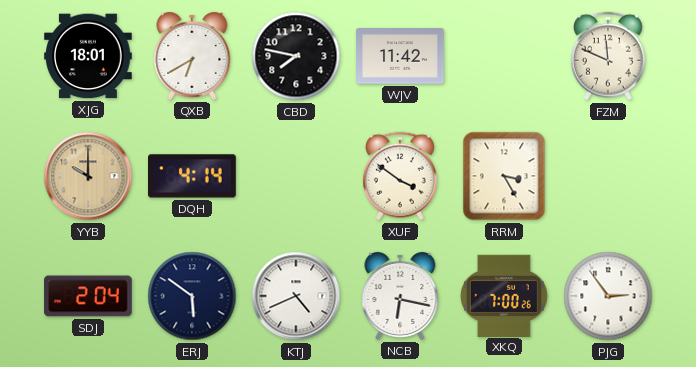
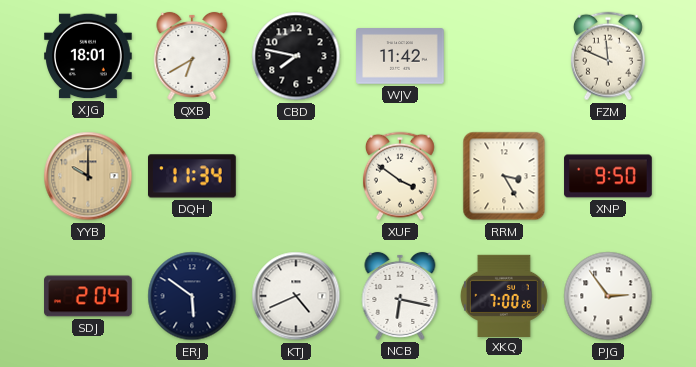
DQH: 4:14 -> 11:34
XNP: none -> 9:50
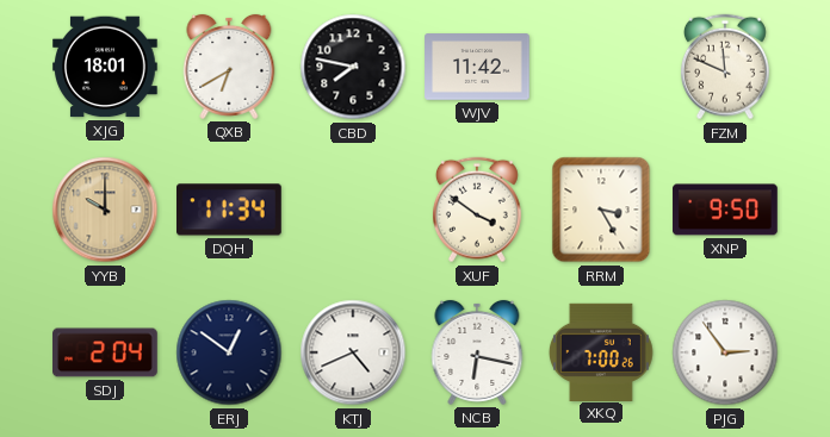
ERJ: 5:51 -> 12:51
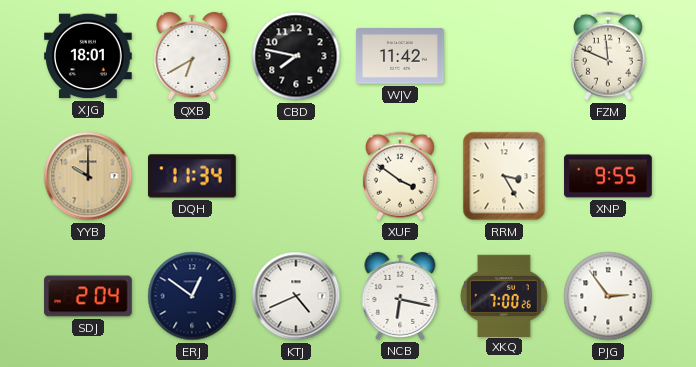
XNP: 9:50 -> 9:55
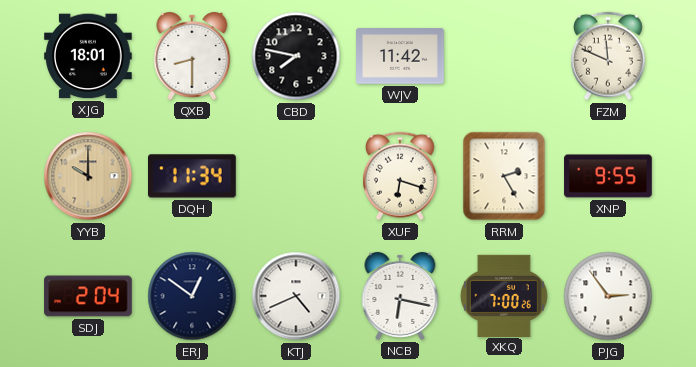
QXB: 6:40 -> 8:30
XUF: 3:51 -> 6:18
RRM: 3:25 -> 2:25
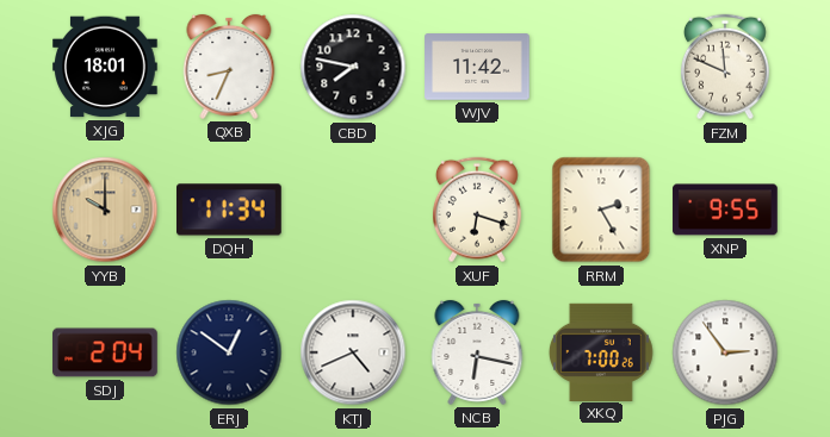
QXB: 8:30 -> 8:34
